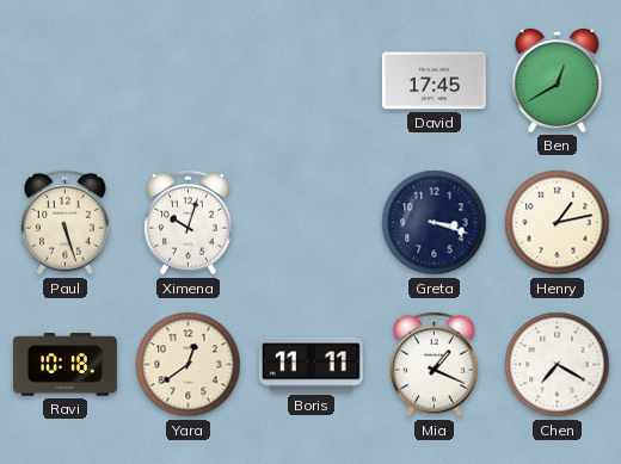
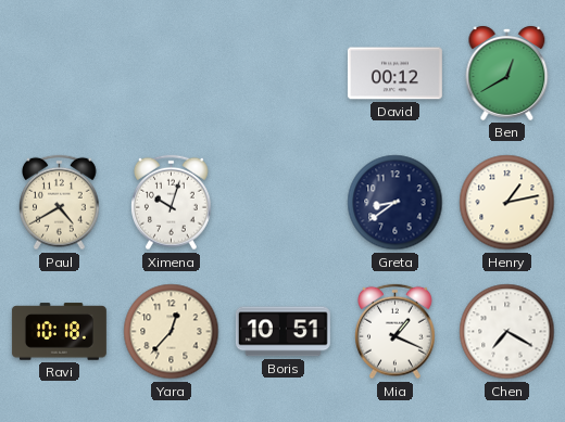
David: 17:45 -> 00:12
Paul: 5:27 -> 4:40
Greta: 3:18 -> 8:39
Yara: 12:39 -> 12:37
Boris: 11:11 -> 10:51
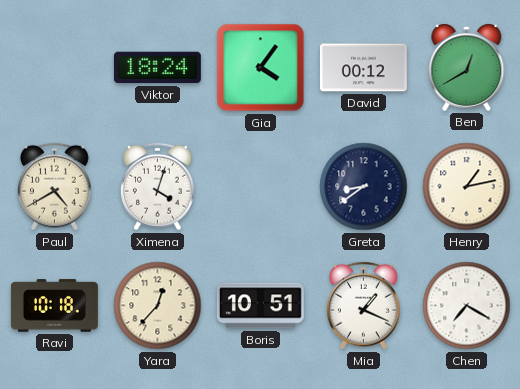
Viktor: none -> 18:24
Gia: none -> 4:06
Ximena: 10:03 -> 4:03
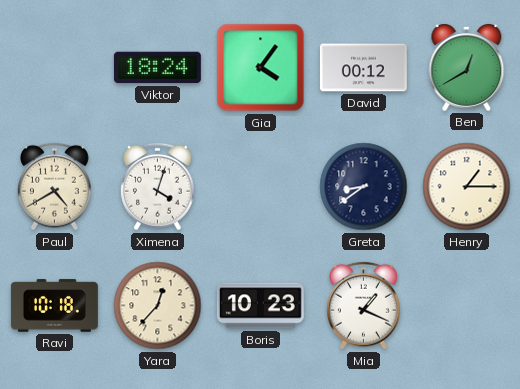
Henry: 1:13 -> 1:15
Boris: 10:51 -> 10:23
Chen: 7:20 -> none
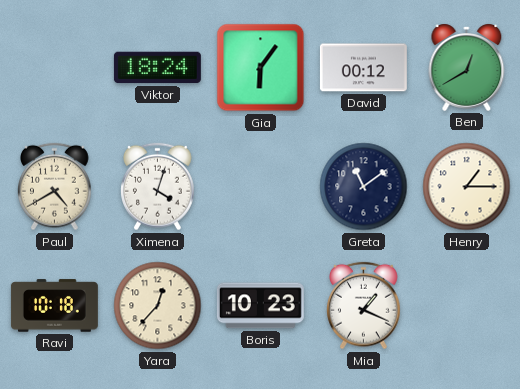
Gia: 4:06 -> 6:06
Greta: 8:39 -> 11:09
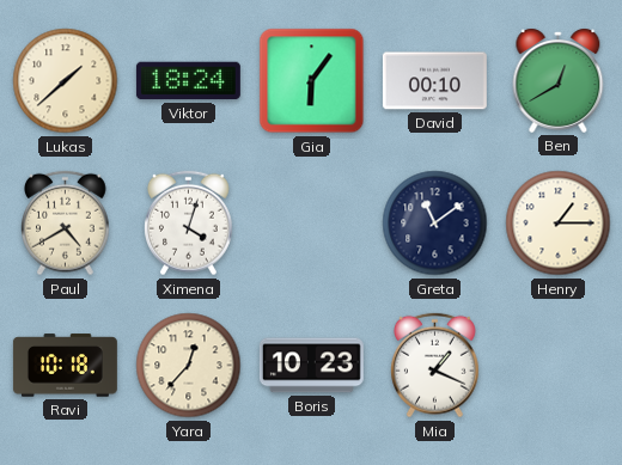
Lukas: none -> 1:38
David: 00:12 -> 00:10
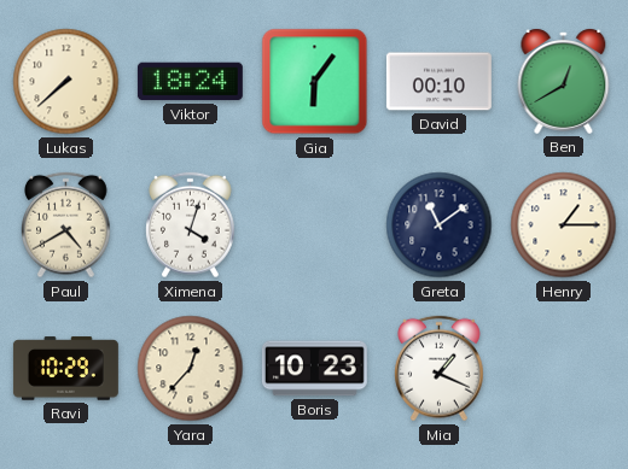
Lukas: 1:38 -> 7:38
Ravi: 10:18 -> 10:29
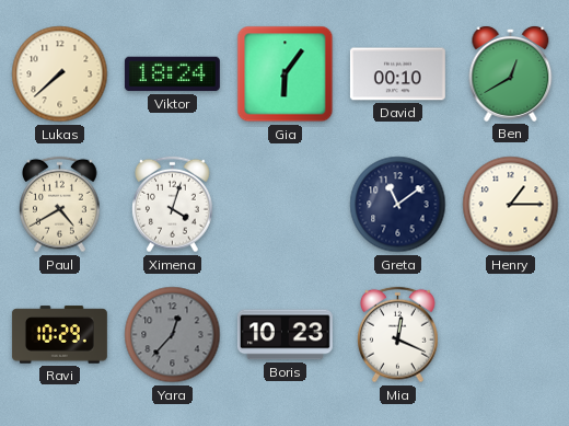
Yara dial: cream -> grey
Mia: 1:19 -> 12:19
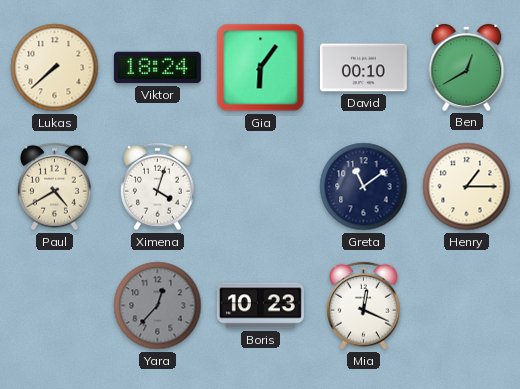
Ravi: 10:29 -> none
